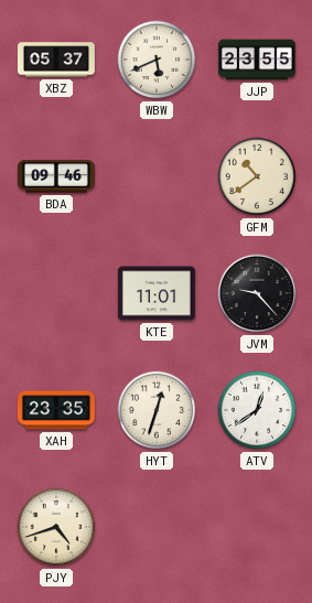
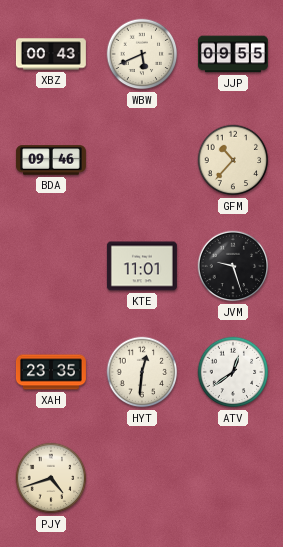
XBZ: 05:37 -> 00:43
JJP: 23:55 -> 09:55
GFM: 10:39 -> 10:37
JVM: 9:23 -> 9:27
HYT: 12:33 -> 12:31
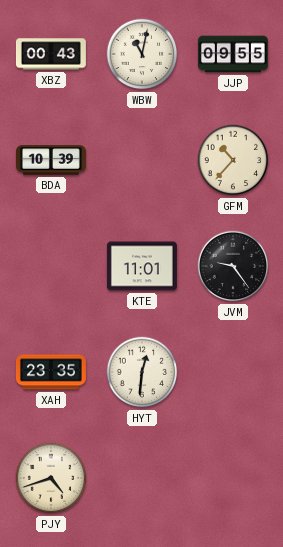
WBW: 5:41 -> 11:02
BDA: 09:46 -> 10:39
JVM: 9:27 -> 9:24
ATV: 12:39 -> none
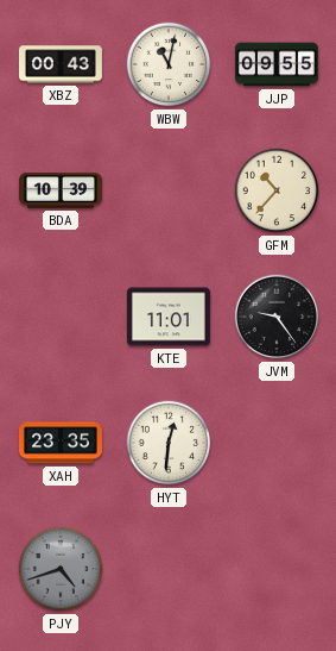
PJY dial: cream -> grey
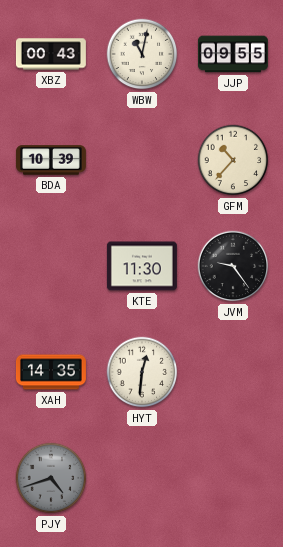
KTE: 11:01 -> 11:30
XAH: 23:35 -> 14:35
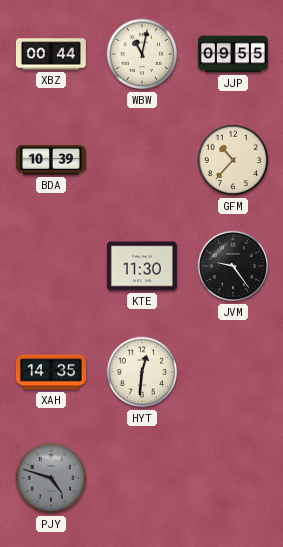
XBZ: 00:43 -> 00:44
PJY: 4:42 -> 4:48
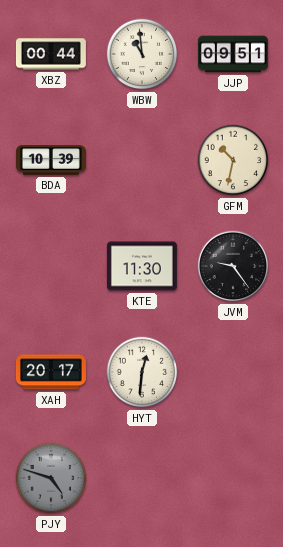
WBW: 11:02 -> 10:59
JJP: 09:55 -> 09:51
GFM: 10:37 -> 10:32
XAH: 14:35 -> 20:17
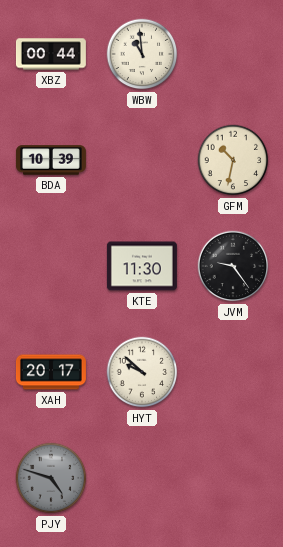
JJP: 09:51 -> none
HYT: 12:31 -> 9:52
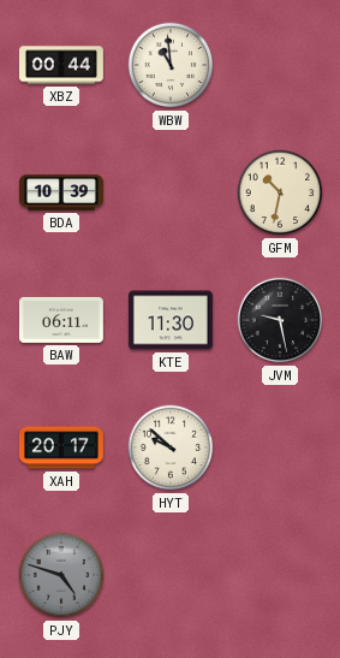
BAW: none -> 06:11
JVM: 9:24 -> 9:28
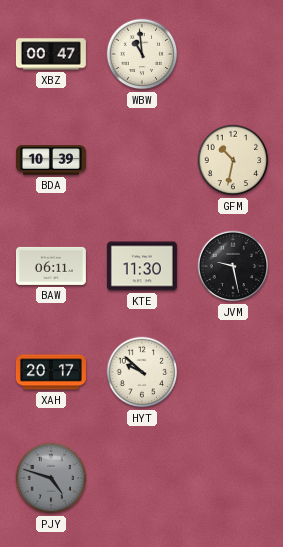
XBZ: 00:44 -> 00:47
